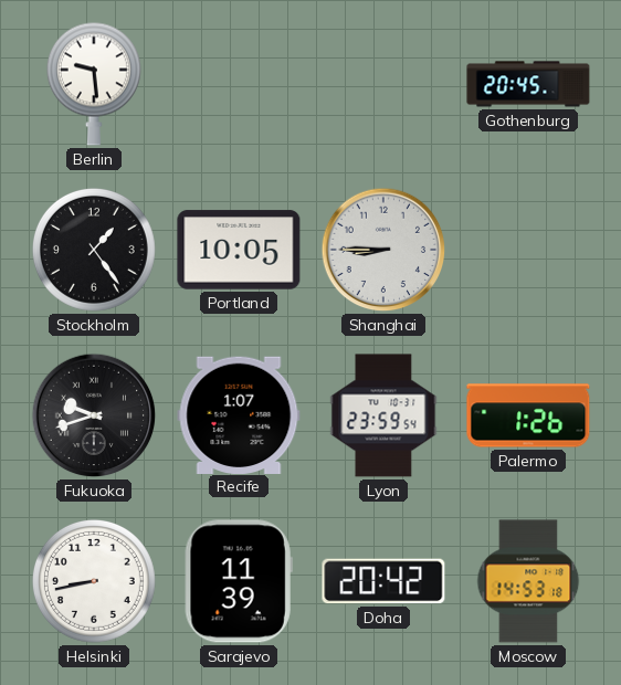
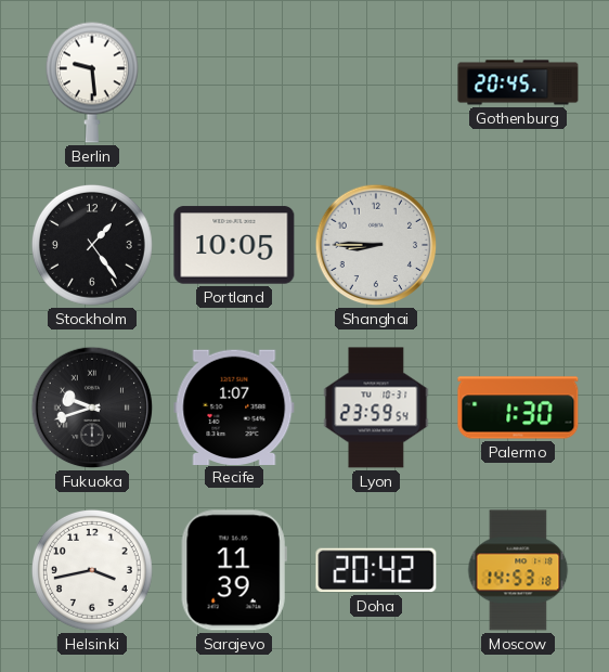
Palermo: 1:26 -> 1:30
Helsinki: 8:43 -> 3:43
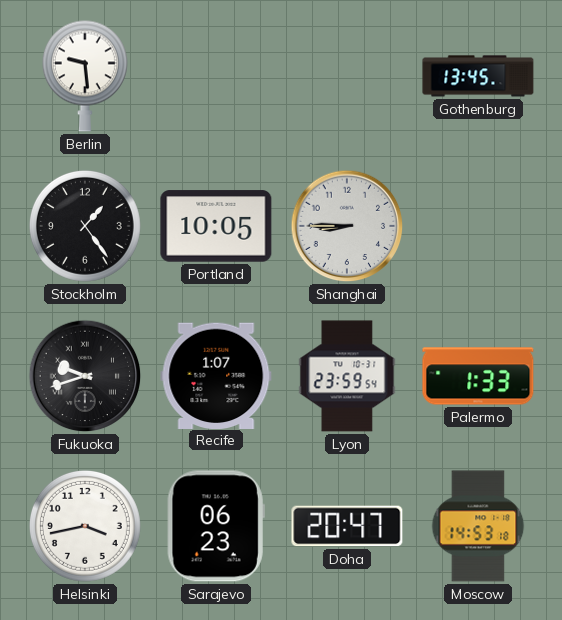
Gothenburg: 20:45 -> 13:45
Palermo: 1:30 -> 1:33
Sarajevo: 11:39 -> 06:23
Doha: 20:42 -> 20:47
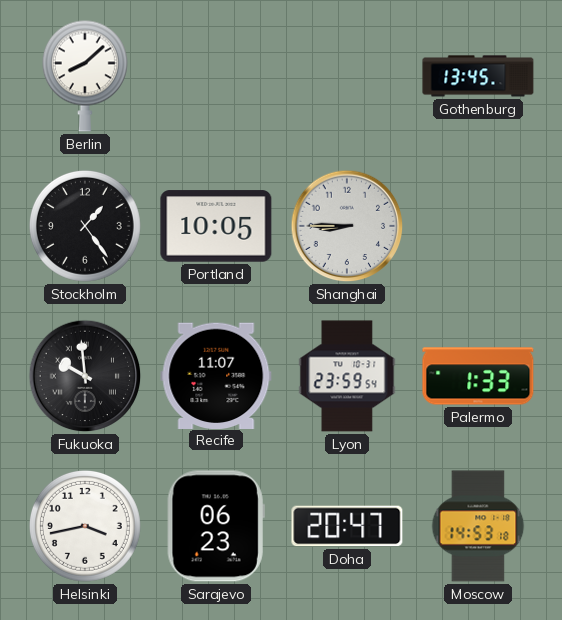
Berlin: 9:29 -> 8:08
Fukuoka: 9:42 -> 9:59
Recife: 1:07 -> 11:07
